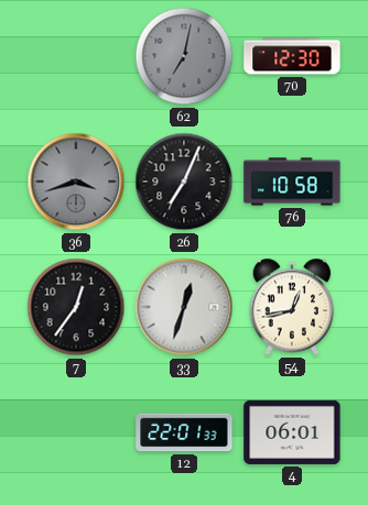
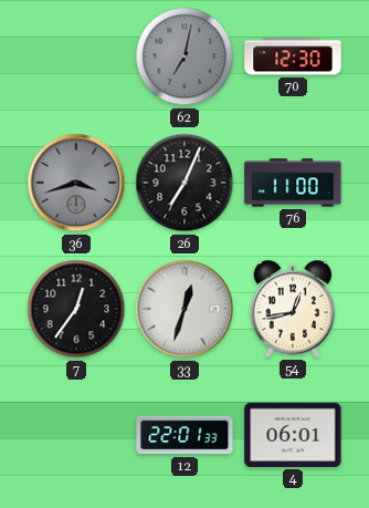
76: 10:58 -> 11:00
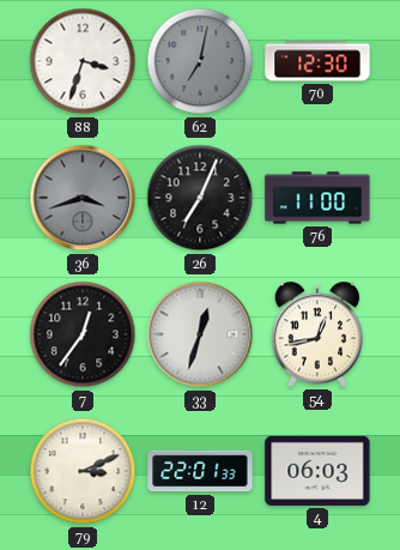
88: none -> 3:33
79: none -> 3:11
4: 06:01 -> 06:03
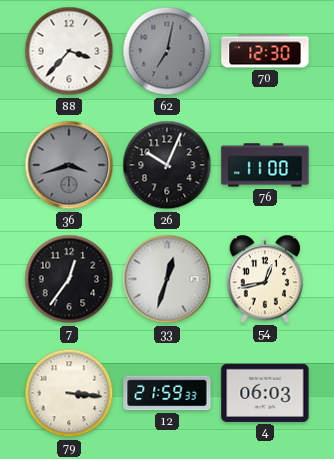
88: 3:33 -> 3:37
26: 7:04 -> 10:04
79: 3:11 -> 3:16
12: 22:01 -> 21:59
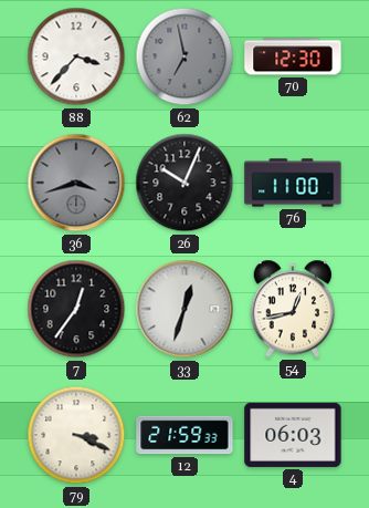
62: 7:02 -> 6:58
79: 3:16 -> 3:19
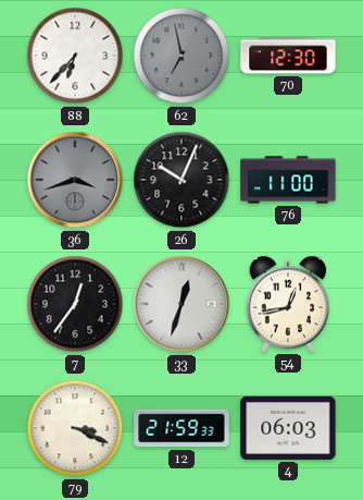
88: 3:37 -> 6:37
